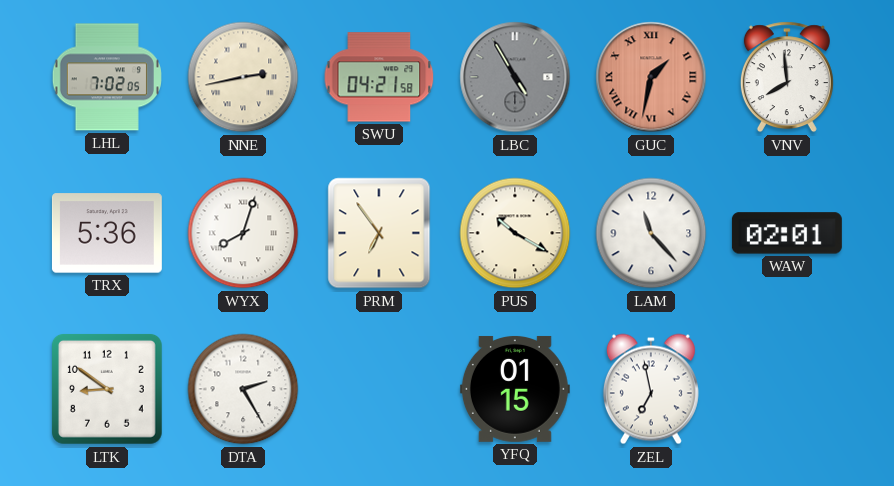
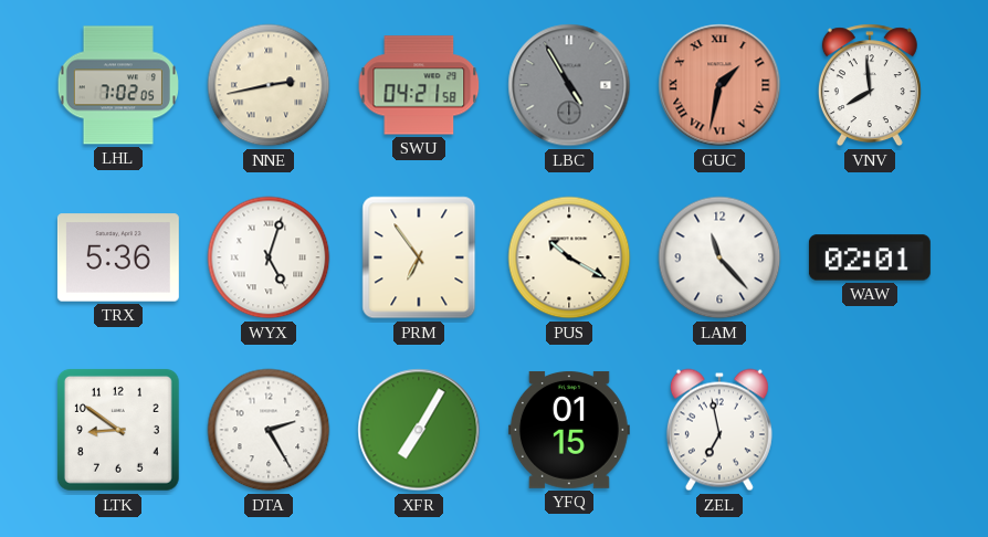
WYX: 8:03 -> 5:03
XFR: none -> 7:05
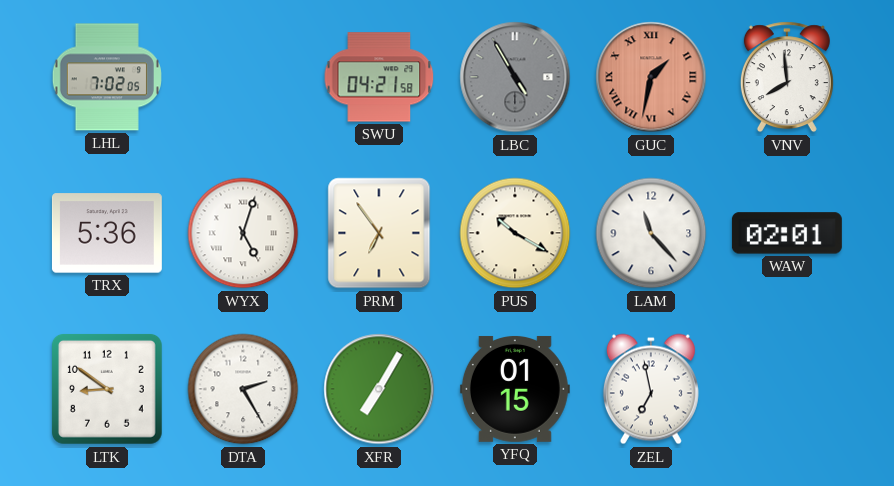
NNE: 2:43 -> none
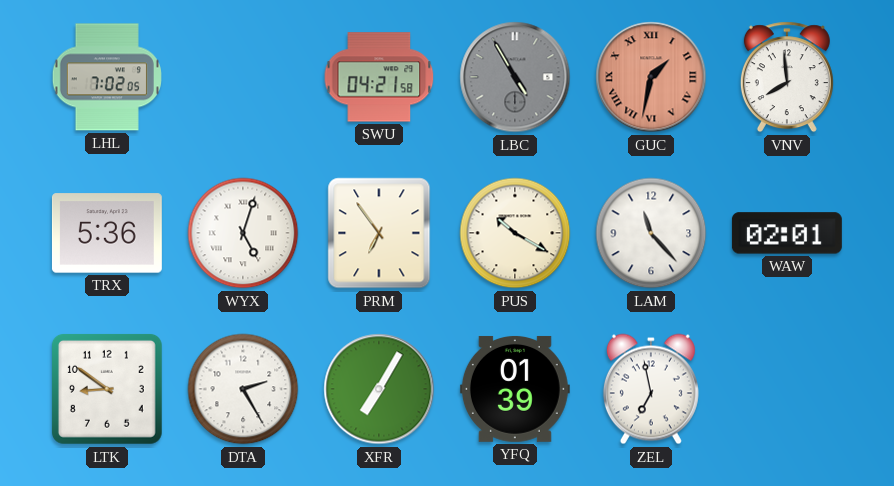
YFQ: 01:15 -> 01:39
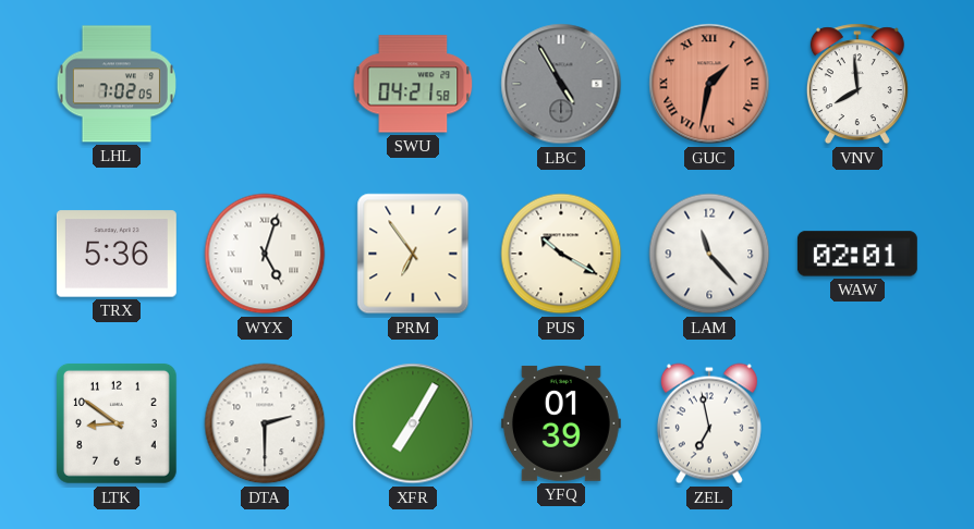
DTA: 2:25 -> 2:30
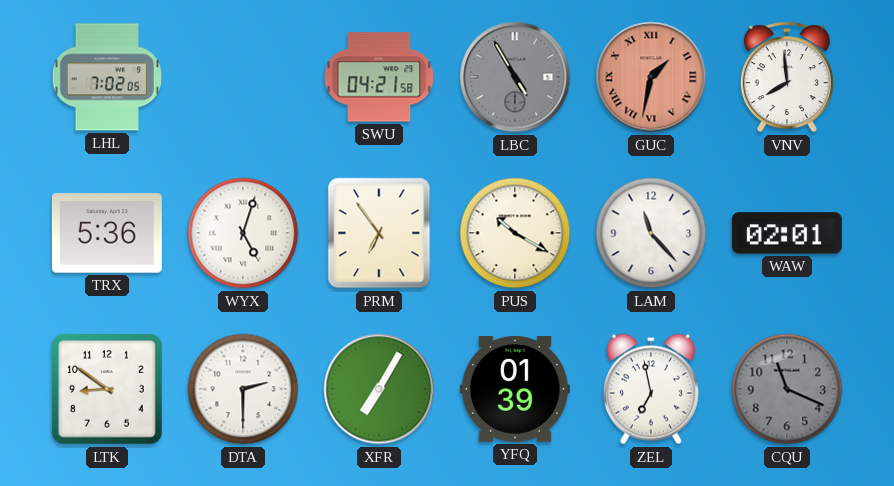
CQU: none -> 11:19
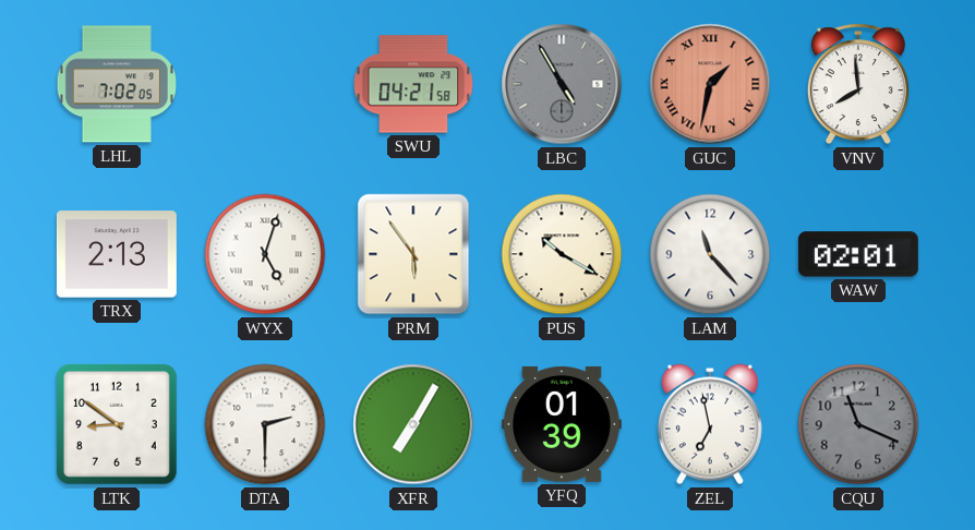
TRX: 5:36 -> 2:13
PRM: 6:54 -> 5:54
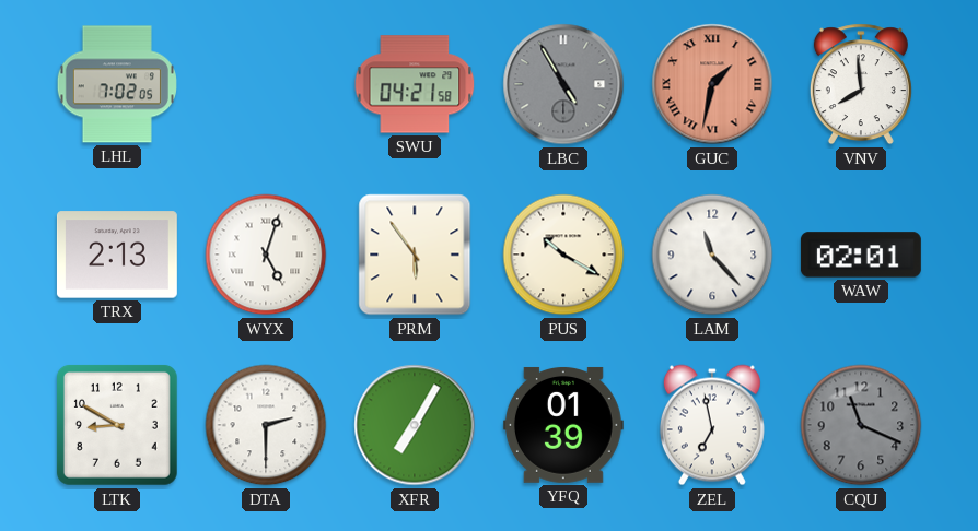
LTK: 8:51 -> 8:50
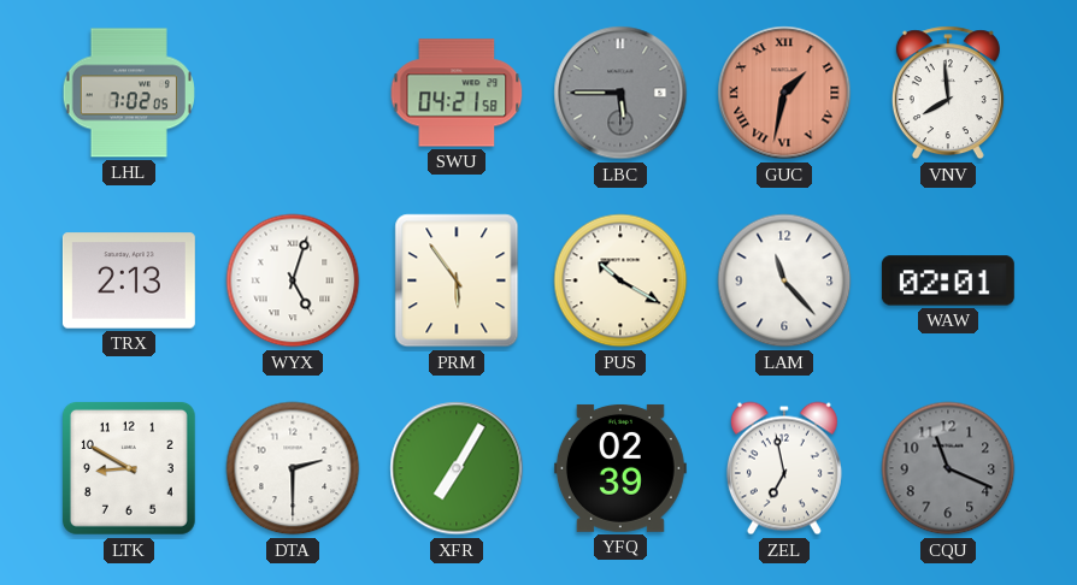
LBC: 4:55 -> 5:45
YFQ: 01:39 -> 02:39
